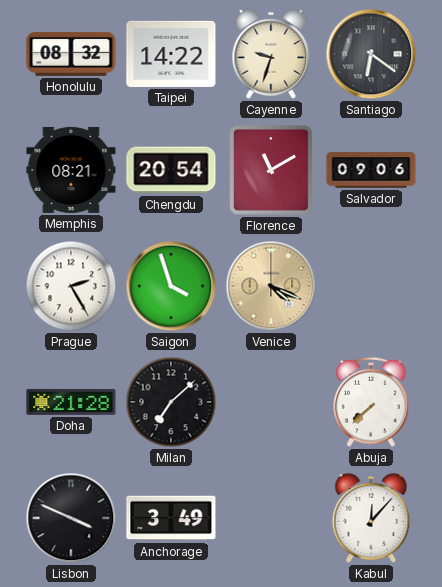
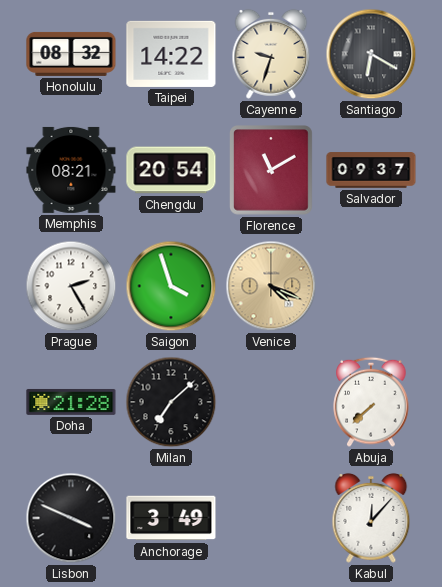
Santiago: 6:21 -> 6:20
Salvador: 09:06 -> 09:37
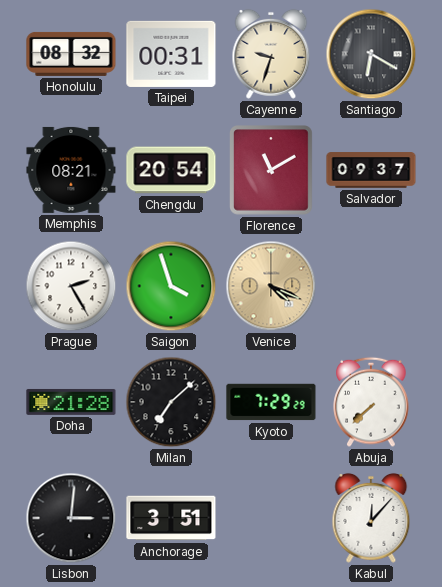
Taipei: 14:22 -> 00:31
Kyoto: none -> 7:29
Lisbon: 3:49 -> 3:01
Anchorage: 3:49 -> 3:51
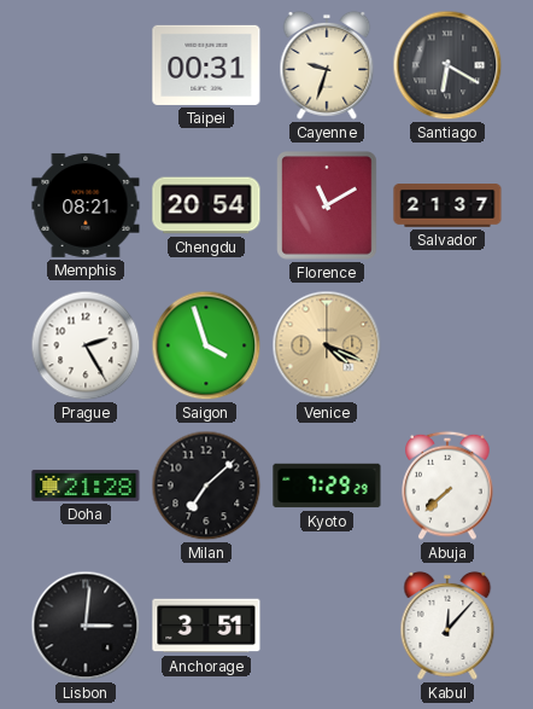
Honolulu: 08:32 -> none
Salvador: 09:37 -> 21:37
